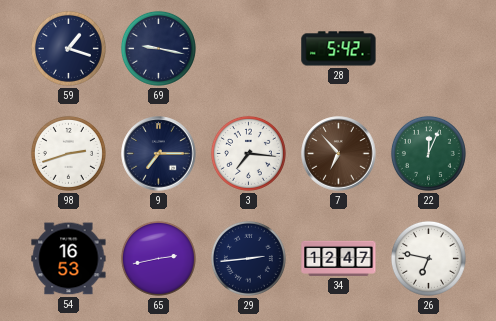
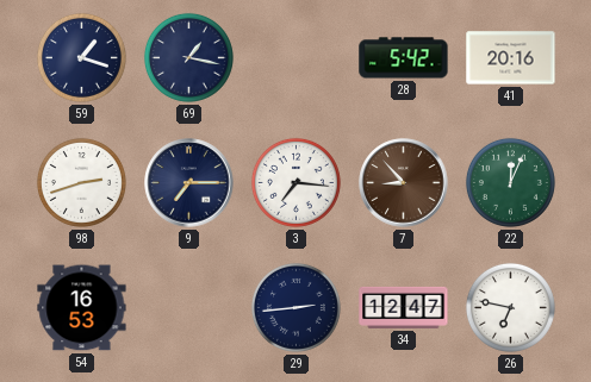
69: 9:17 -> 1:17
41: none -> 20:16
7: 6:53 -> 8:53
65: 2:43 -> none
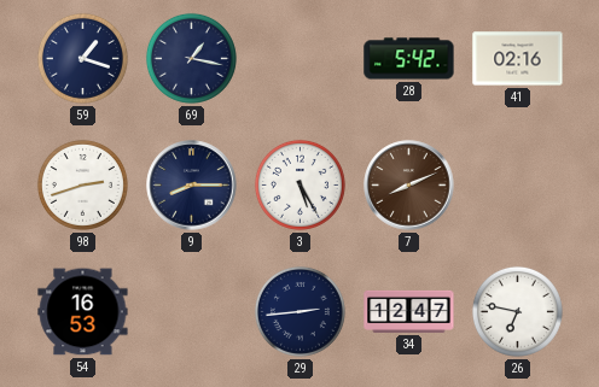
41: 20:16 -> 02:16
9: 7:15 -> 8:15
3: 7:16 -> 5:25
7: 8:53 -> 8:11
22: 12:04 -> none
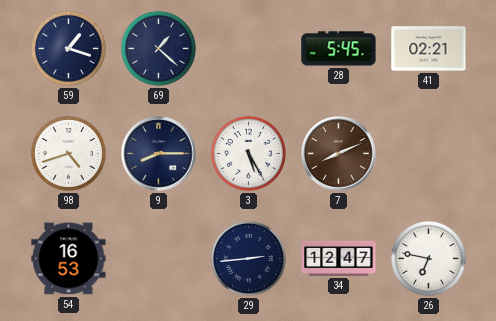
69: 1:17 -> 1:22
28: 5:42 -> 5:45
41: 02:16 -> 02:21
98: 2:42 -> 4:42
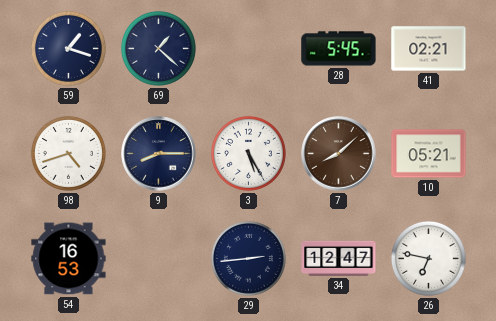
7: 8:11 -> 8:08
10: none -> 05:21
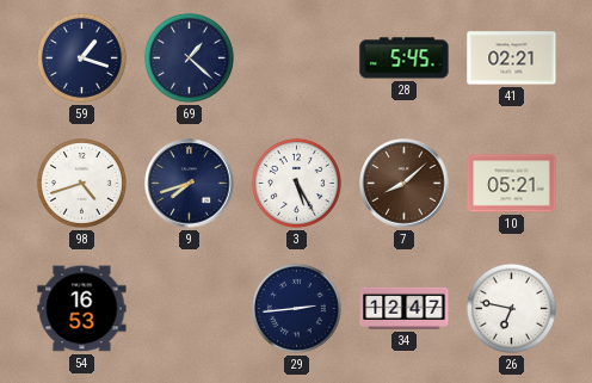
9: 8:15 -> 7:42
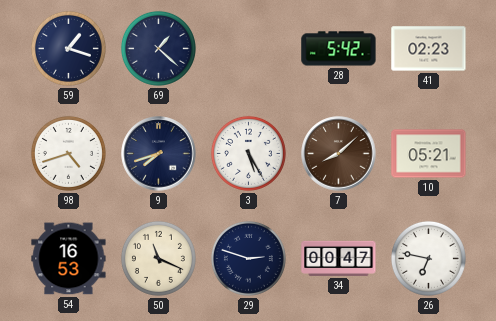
28: 5:45 -> 5:42
41: 02:21 -> 02:23
50: none -> 11:19
29: 2:44 -> 2:48
34: 12:47 -> 00:47
